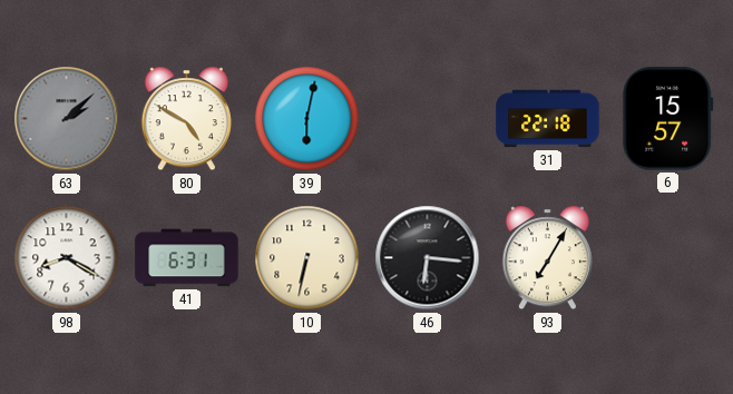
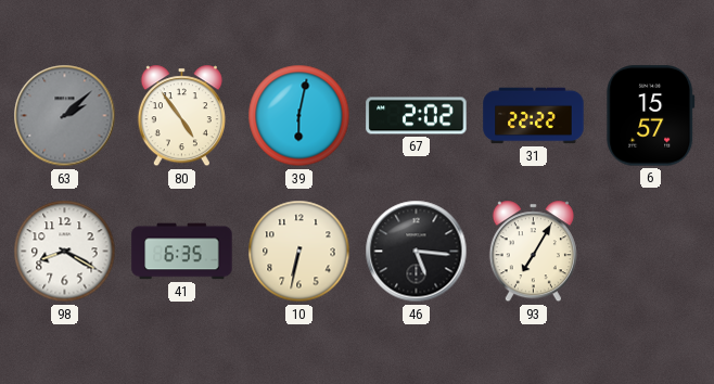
80: 4:50 -> 4:54
67: none -> 2:02
31: 22:18 -> 22:22
41: 6:31 -> 6:35
46: 6:16 -> 5:16
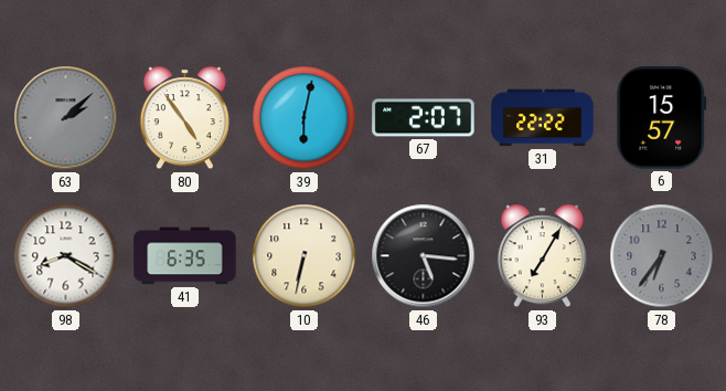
67: 2:02 -> 2:07
78: none -> 6:36
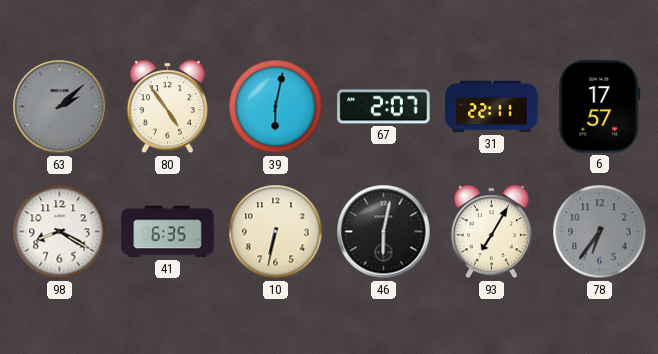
31: 22:22 -> 22:11
6: 15:57 -> 17:57
46: 5:16 -> 6:02
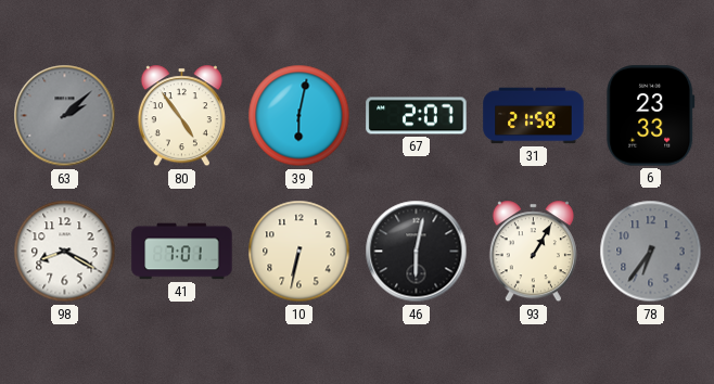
31: 22:11 -> 21:58
6: 17:57 -> 23:33
41: 6:35 -> 7:01
93: 7:05 -> 1:05
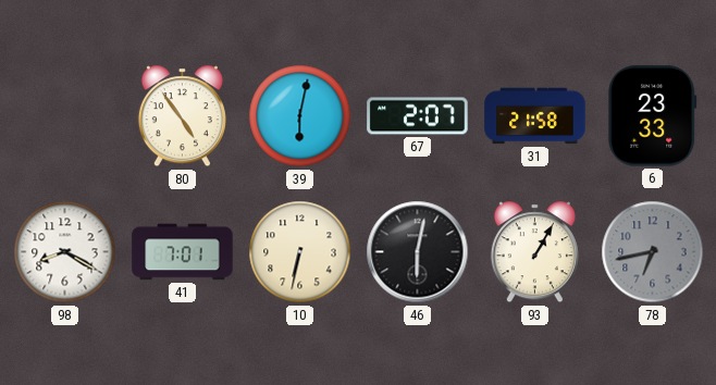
63: 2:08 -> none
78: 6:36 -> 6:43
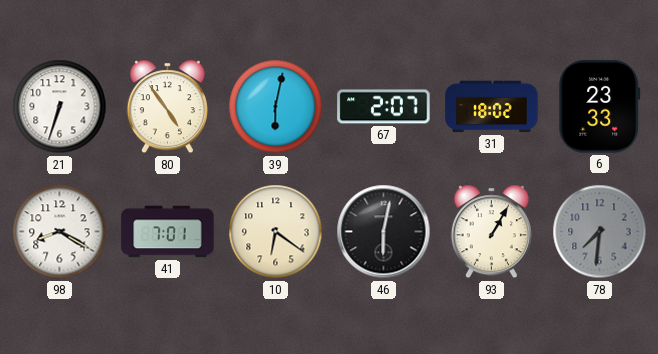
21: none -> 6:33
31: 21:58 -> 18:02
10: 6:32 -> 6:21
78: 6:43 -> 7:31
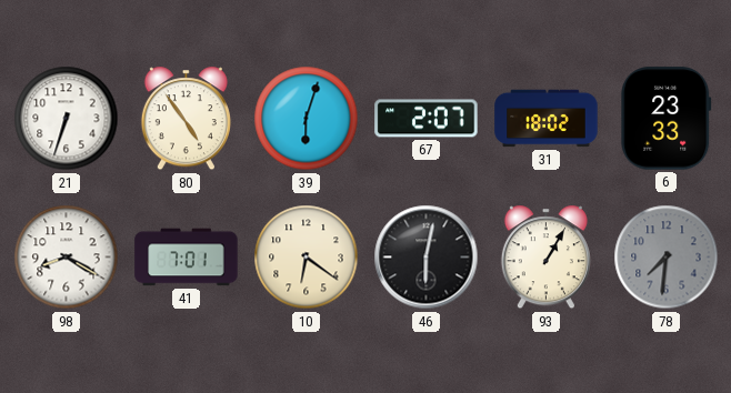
39: 6:02 -> 6:03
